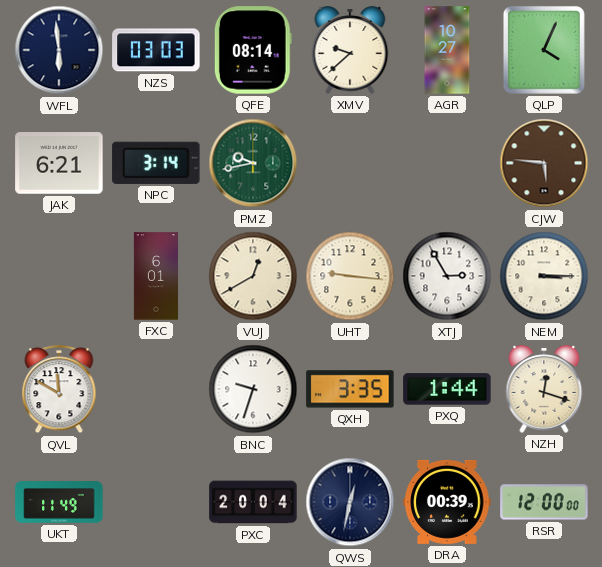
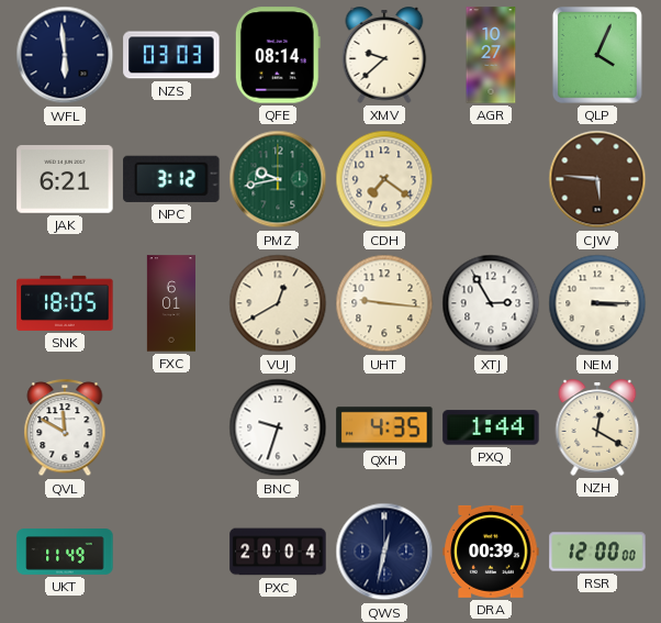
NPC: 3:14 -> 3:12
CDH: none -> 7:21
SNK: none -> 18:05
QXH: 3:35 -> 4:35
NZH: 12:18 -> 12:20
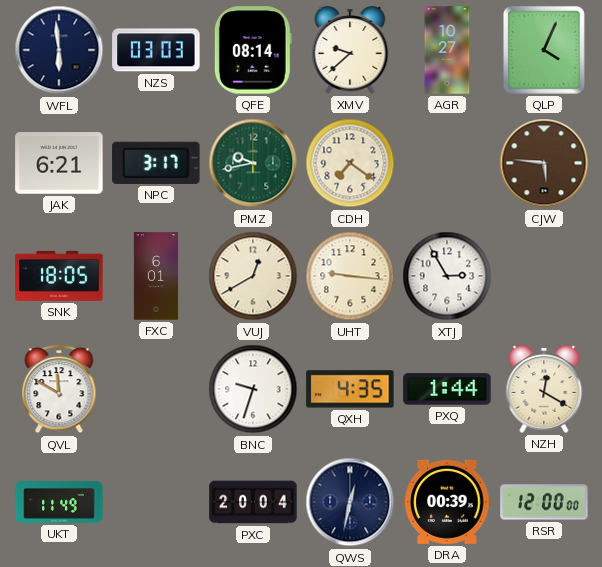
NPC: 3:12 -> 3:17
NEM: 3:15 -> none
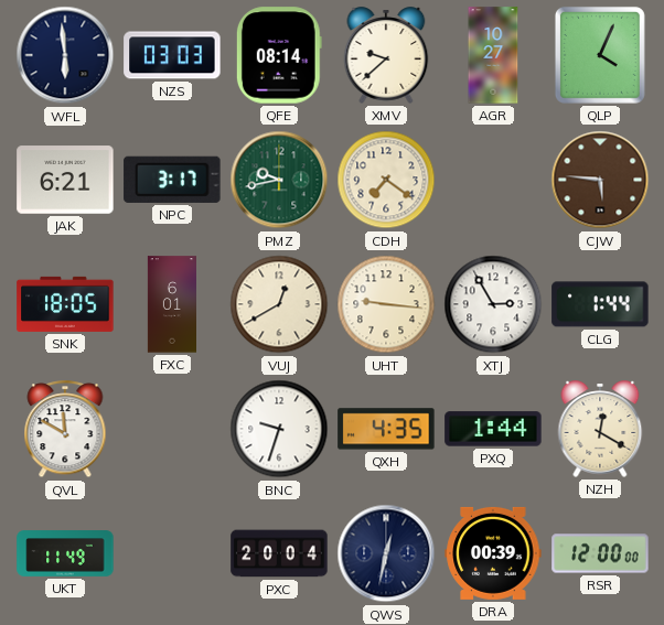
CLG: none -> 1:44
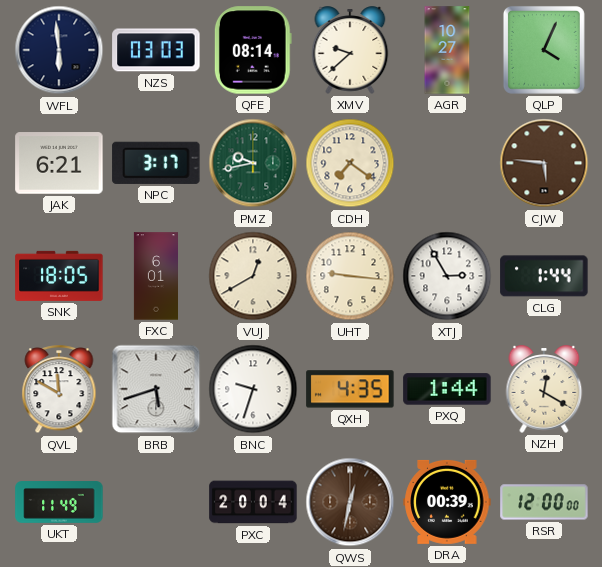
BRB: none -> 5:42
QWS dial: navy -> brown
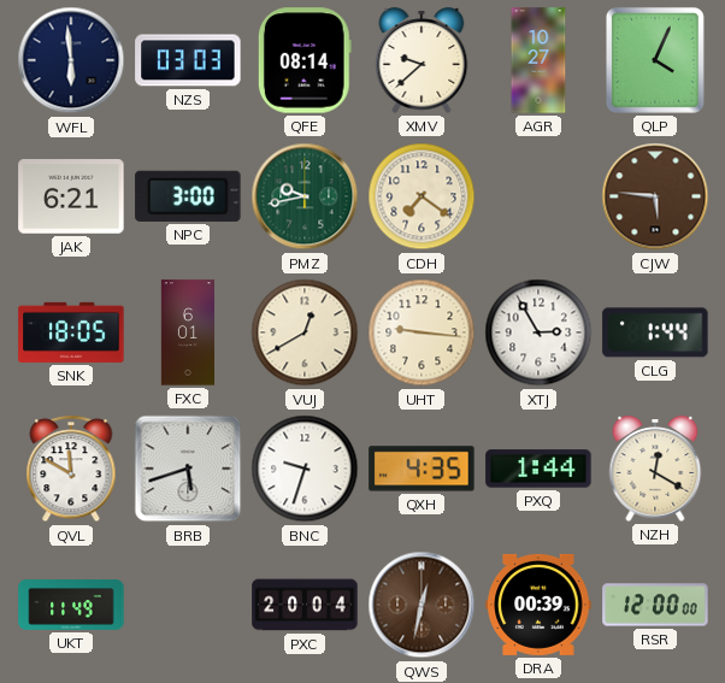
NPC: 3:17 -> 3:00
